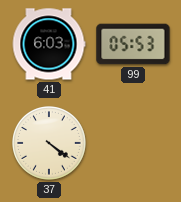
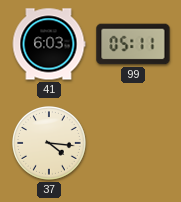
99: 05:53 -> 05:11
37: 4:21 -> 4:16
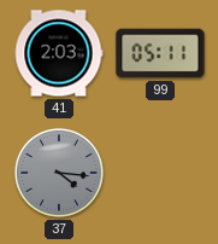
41: 6:03 -> 2:03
37 dial: cream -> grey
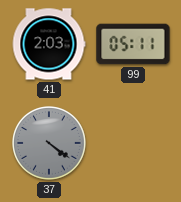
37: 4:16 -> 4:21
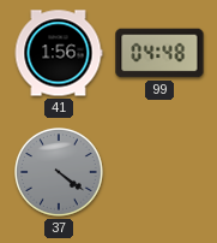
41: 2:03 -> 1:56
99: 05:11 -> 04:48
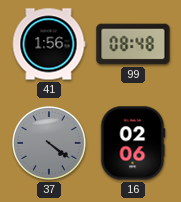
99: 04:48 -> 08:48
16: none -> 02:06
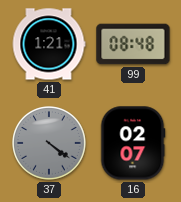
41: 1:56 -> 1:21
16: 02:06 -> 02:07
